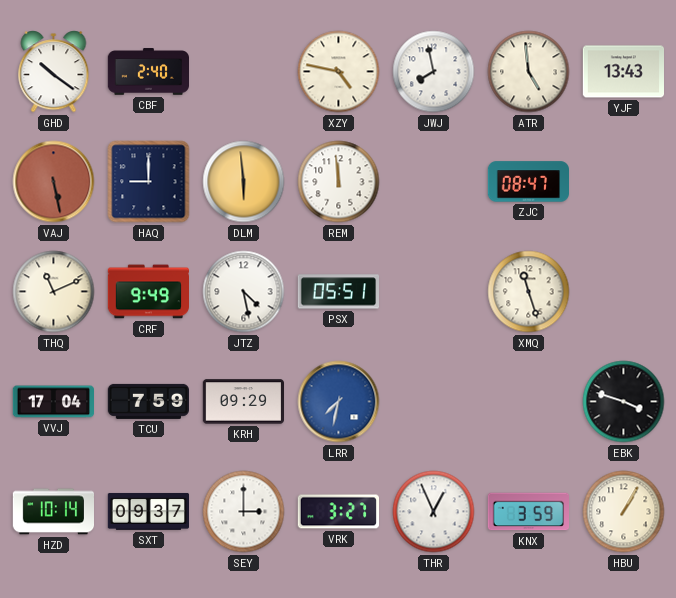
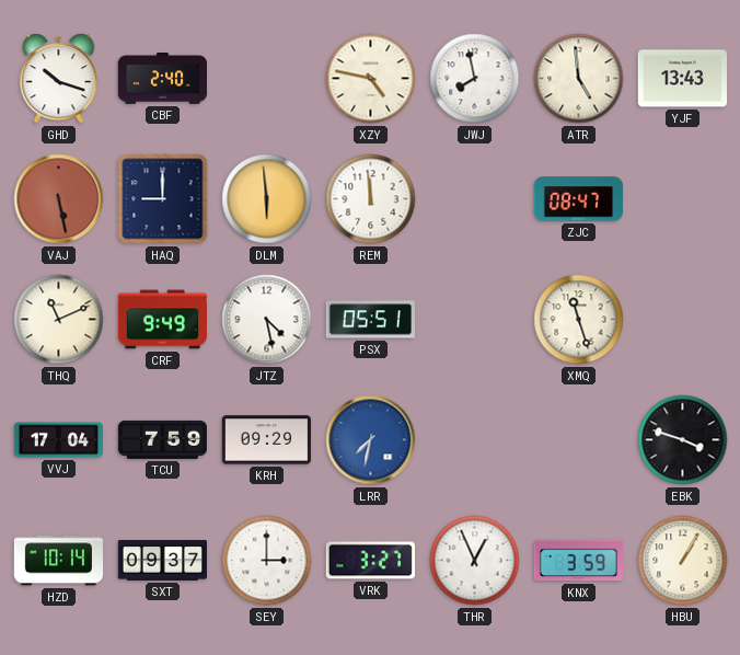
GHD: 10:21 -> 10:18
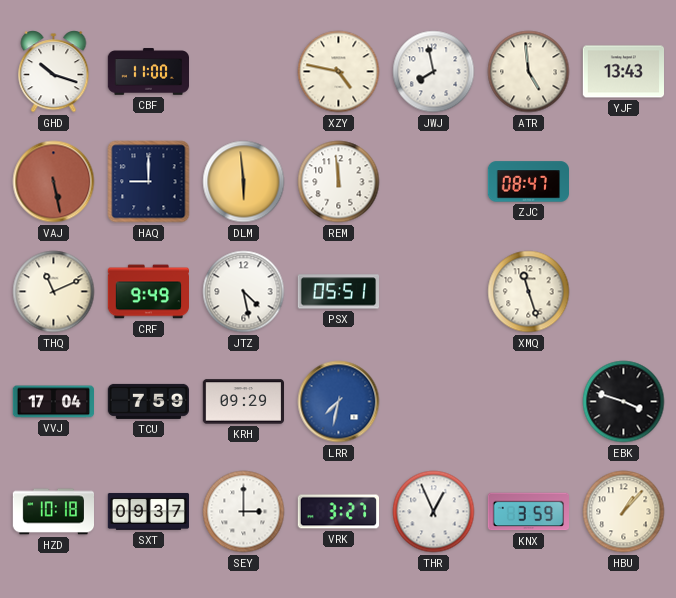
CBF: 2:40 -> 11:00
HZD: 10:14 -> 10:18
HBU: 1:05 -> 1:07
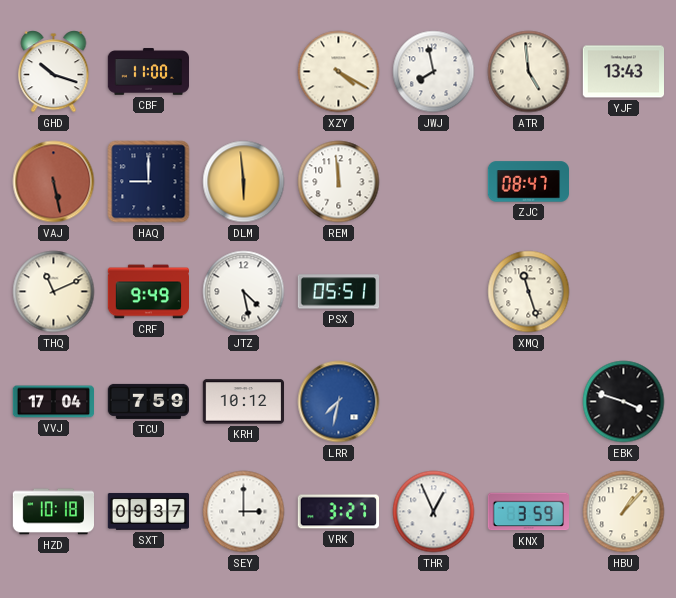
XZY: 4:47 -> 4:20
KRH: 09:29 -> 10:12
